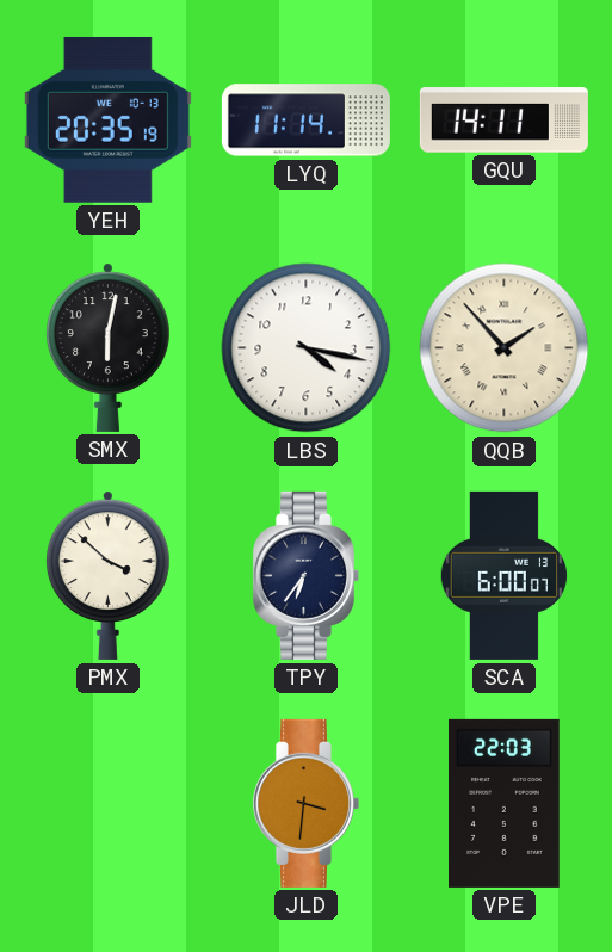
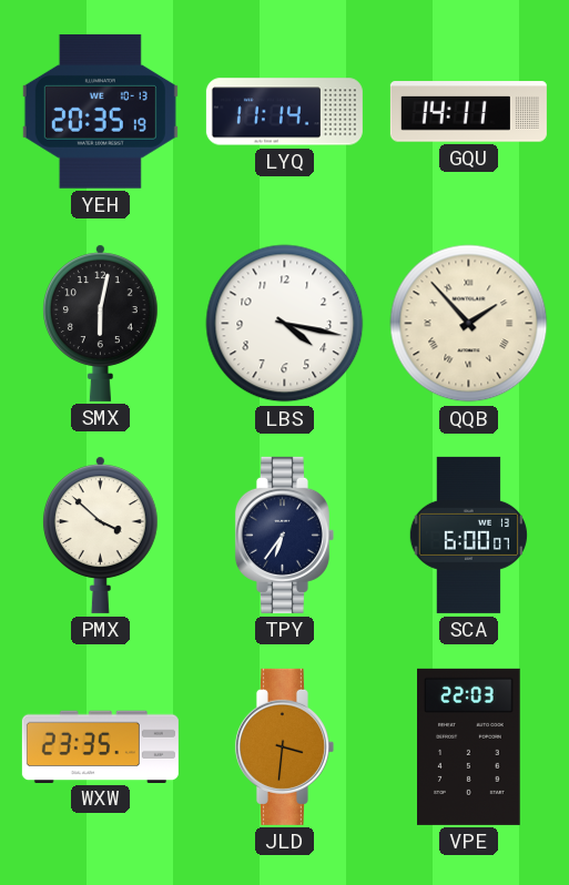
WXW: none -> 23:35
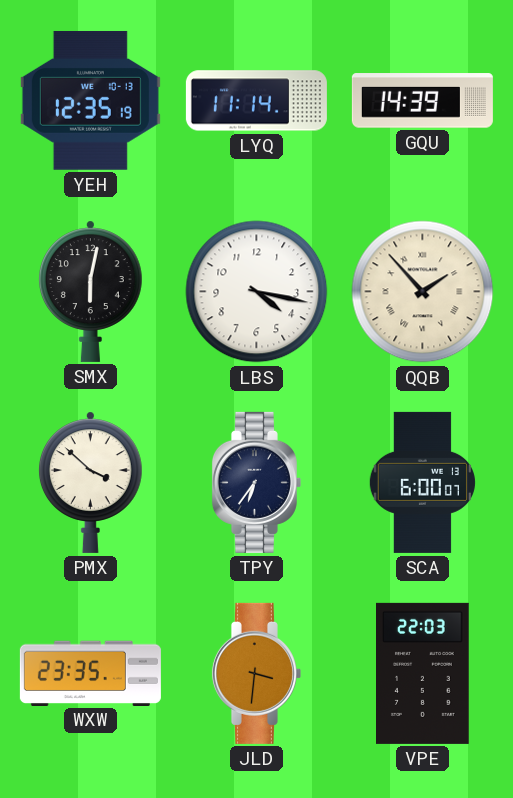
YEH: 20:35 -> 12:35
GQU: 14:11 -> 14:39
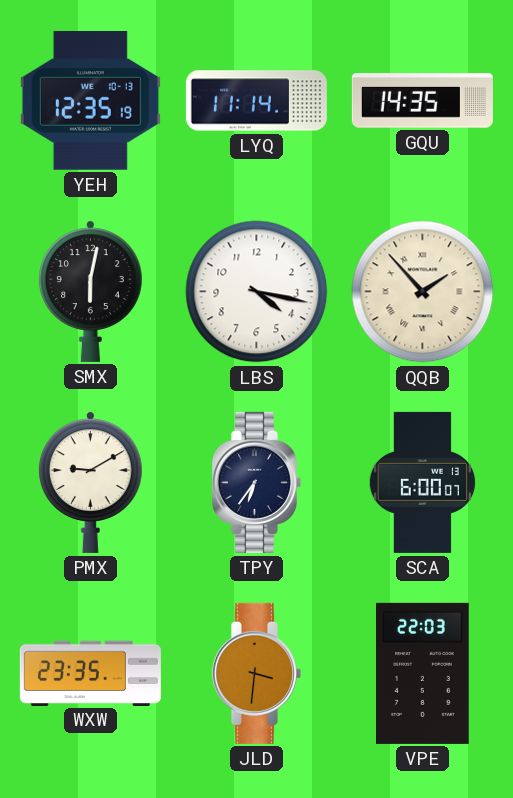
GQU: 14:39 -> 14:35
PMX: 3:52 -> 9:10
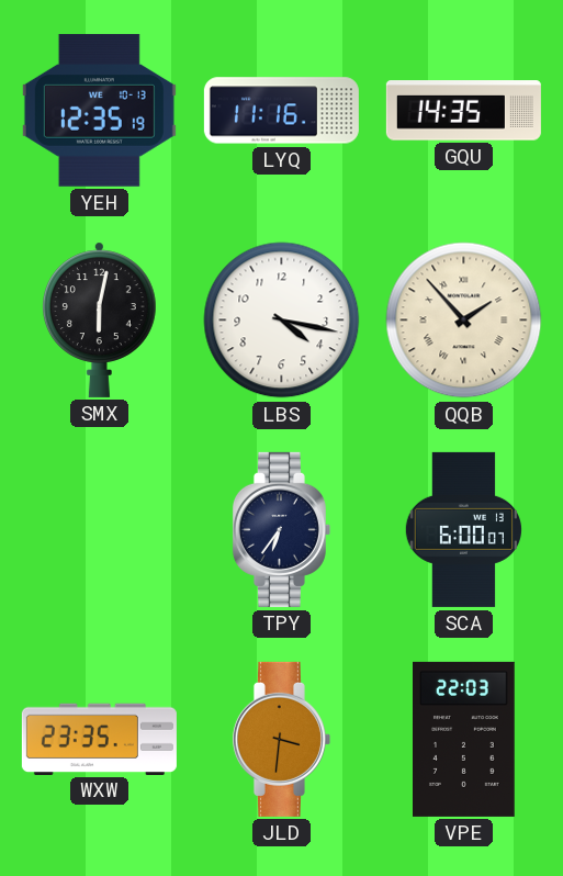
LYQ: 11:14 -> 11:16
PMX: 9:10 -> none
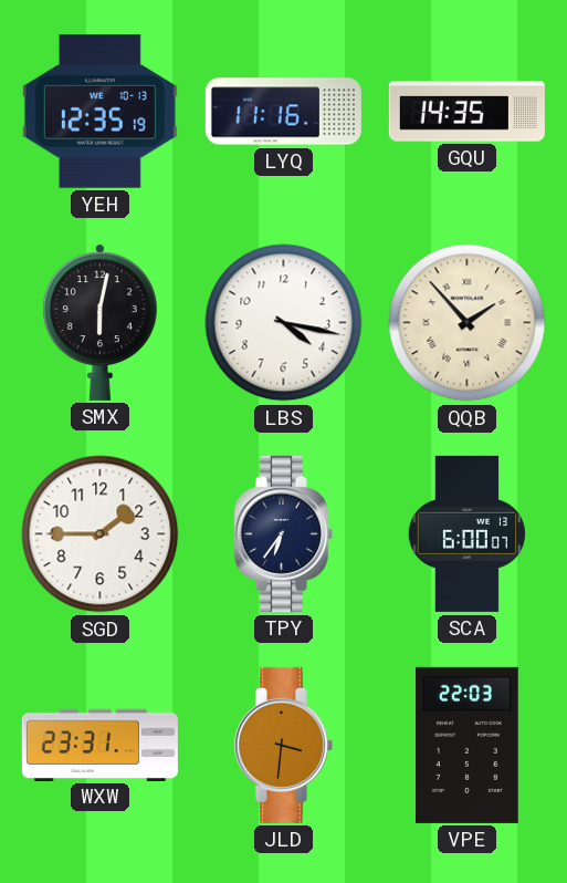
SGD: none -> 1:45
WXW: 23:35 -> 23:31
